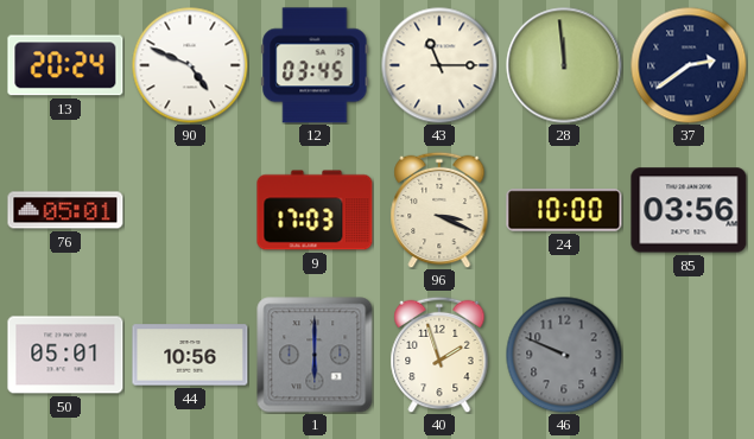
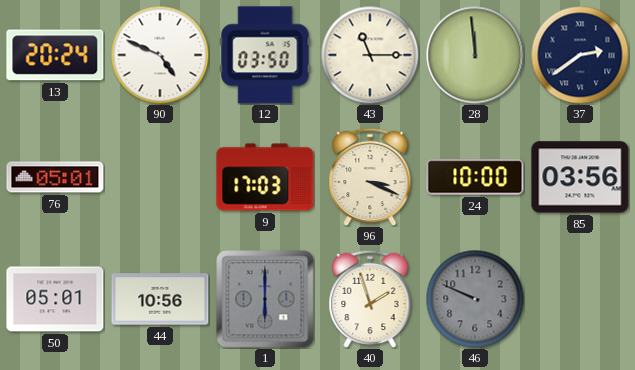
12: 03:45 -> 03:50
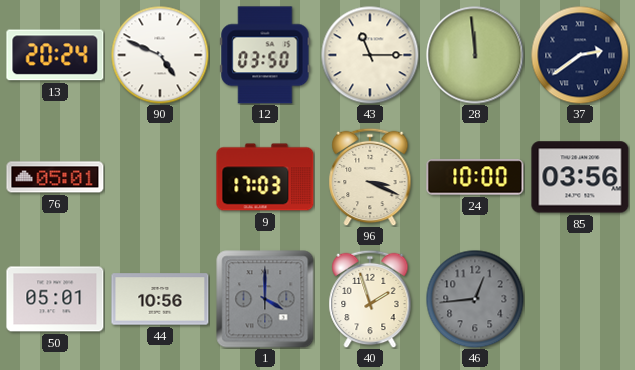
1: 6:00 -> 4:00
46: 9:49 -> 12:44
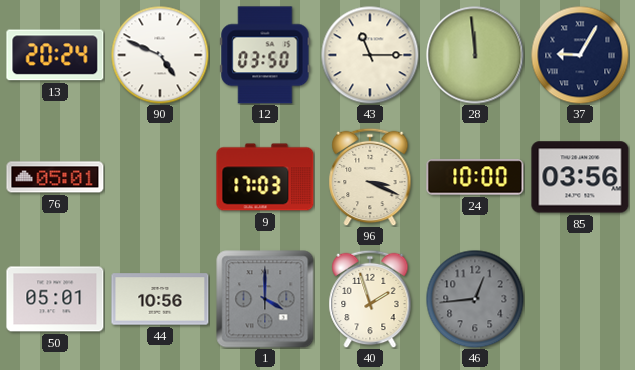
37: 2:39 -> 9:05
